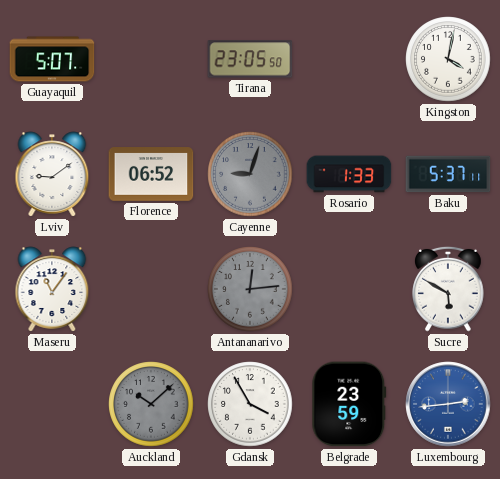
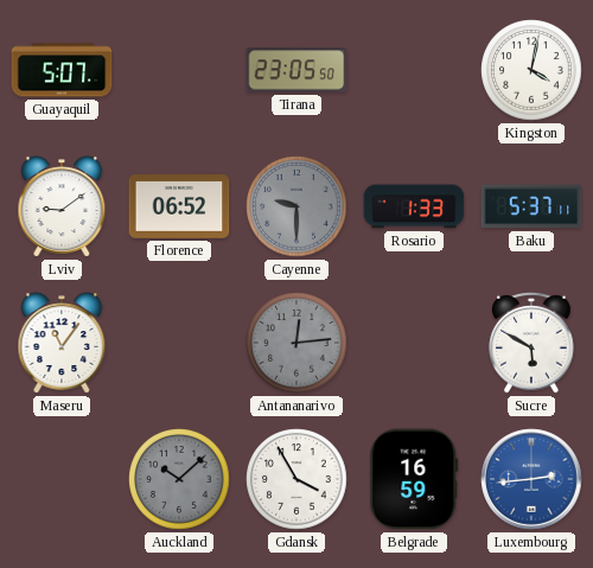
Cayenne: 9:03 -> 9:30
Belgrade: 23:59 -> 16:59
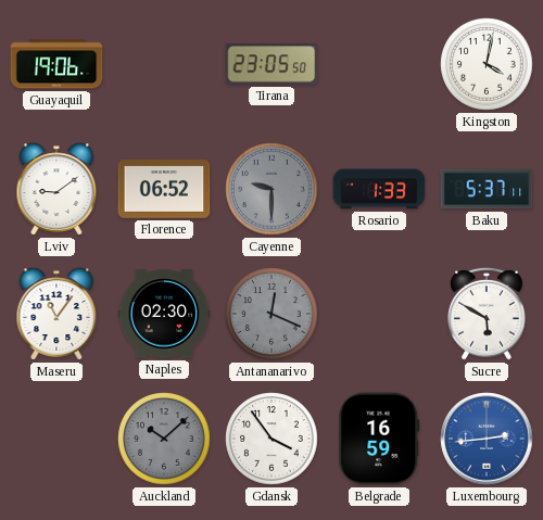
Guayaquil: 5:07 -> 19:06
Naples: none -> 02:30
Antananarivo: 12:14 -> 12:19
Gdansk: 3:55 -> 3:54
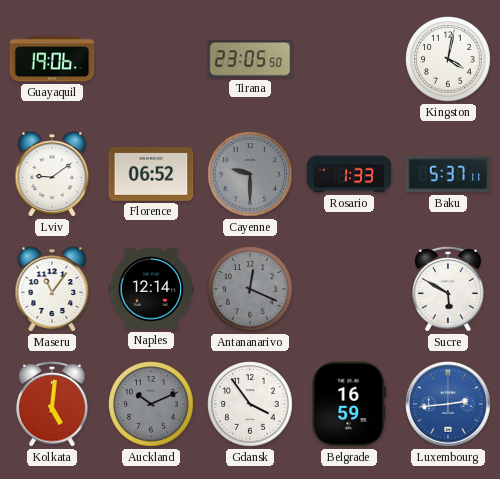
Naples: 02:30 -> 12:14
Kolkata: none -> 5:01
Auckland: 10:08 -> 10:11
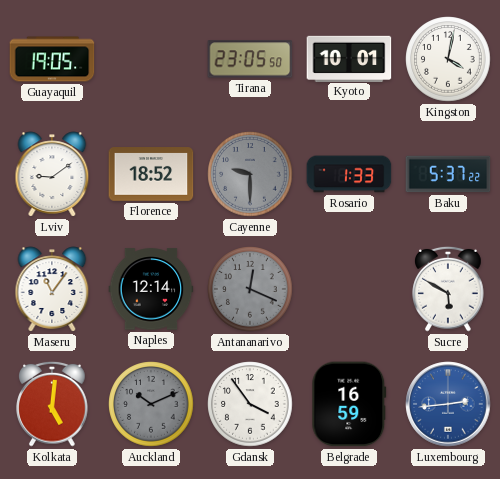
Guayaquil: 19:06 -> 19:05
Kyoto: none -> 10:01
Florence: 06:52 -> 18:52
Baku: 5:37:11 -> 5:37:22
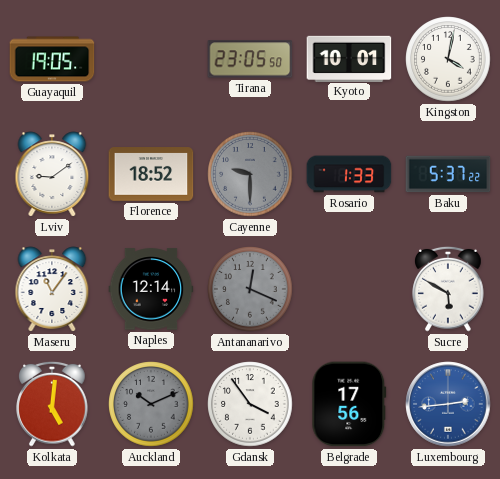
Belgrade: 16:59 -> 17:56
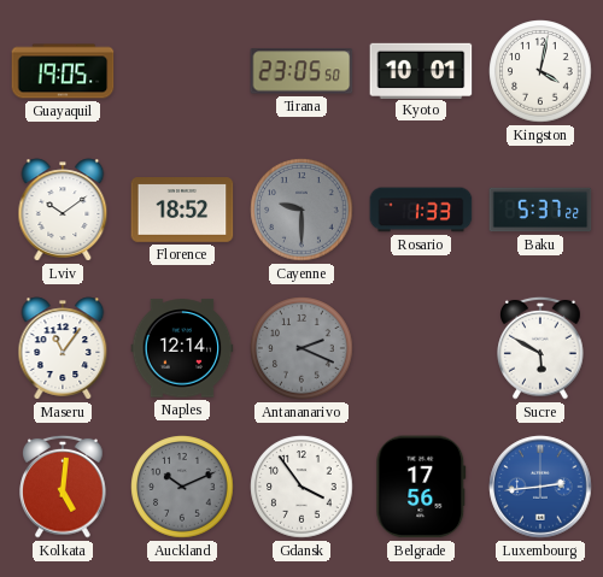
Lviv: 9:09 -> 10:09
Antananarivo: 12:19 -> 2:19
